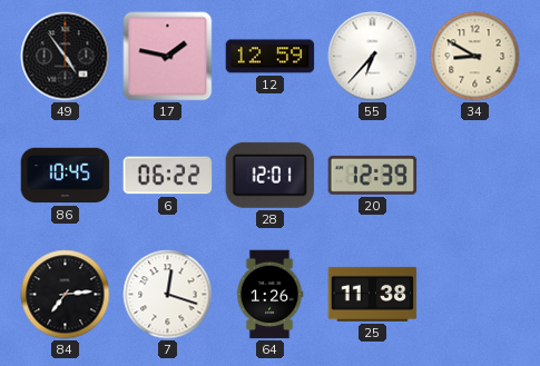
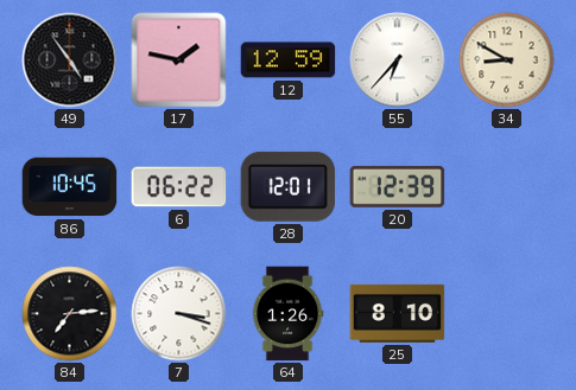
7: 12:18 -> 3:18
25: 11:38 -> 8:10
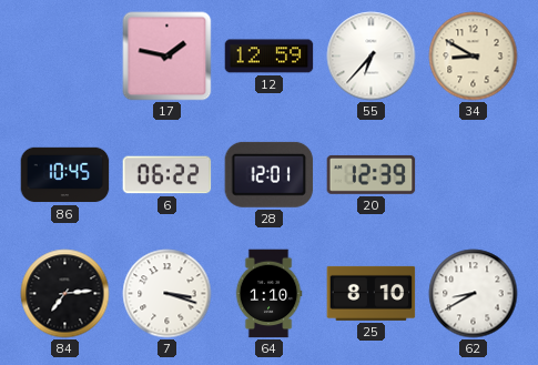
49: 4:54 -> none
64: 1:26 -> 1:10
62: none -> 8:40
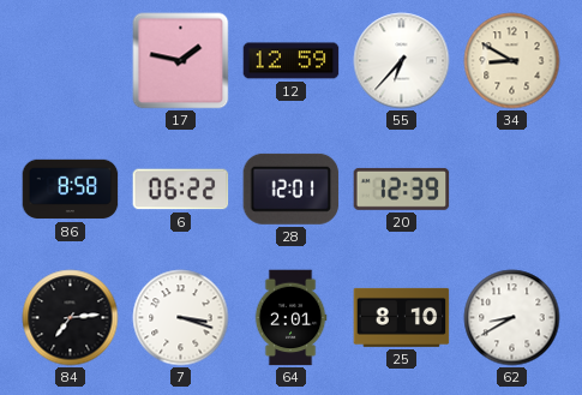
86: 10:45 -> 8:58
64: 1:10 -> 2:01
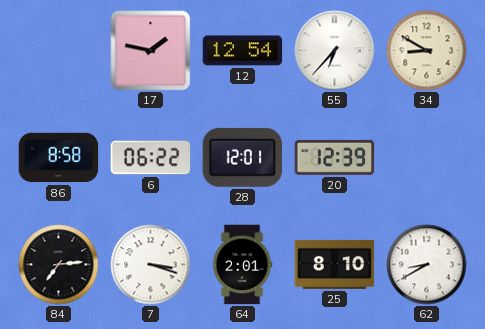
12: 12:59 -> 12:54
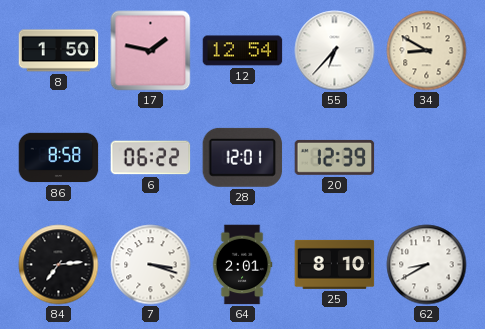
8: none -> 1:50
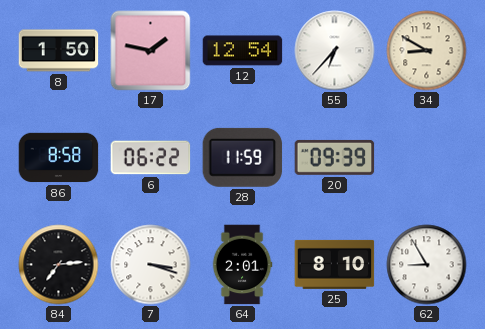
28: 12:01 -> 11:59
20: 12:39 -> 09:39
62: 8:40 -> 8:55
